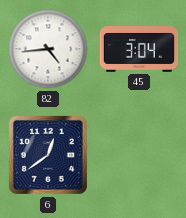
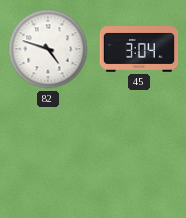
82: 4:44 -> 4:48
6: 12:39 -> none
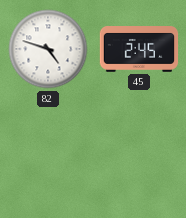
45: 3:04 -> 2:45
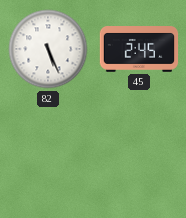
82: 4:48 -> 5:26
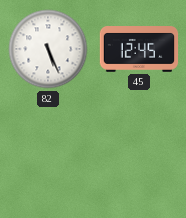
45: 2:45 -> 12:45
